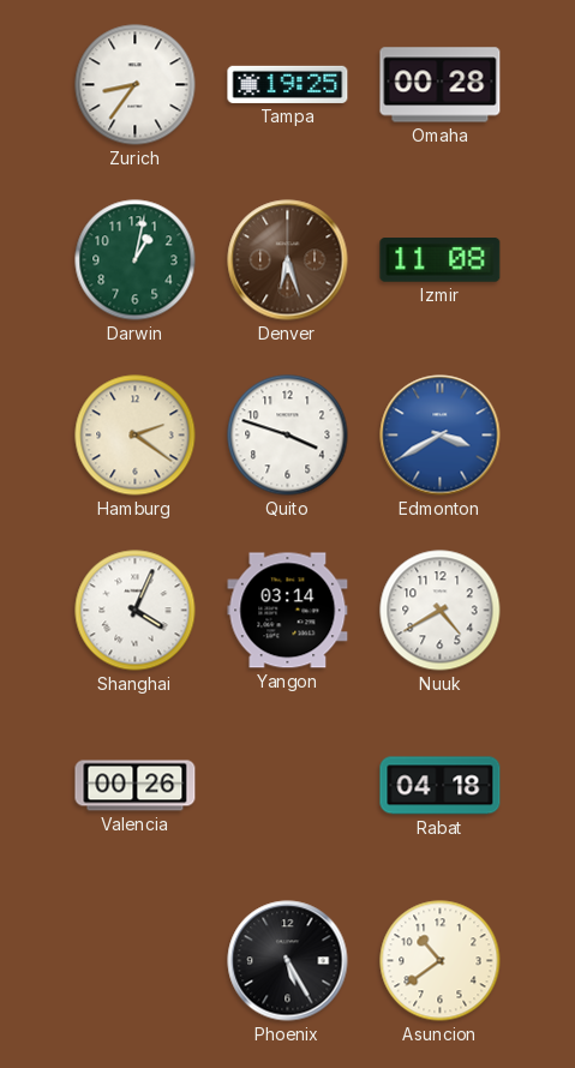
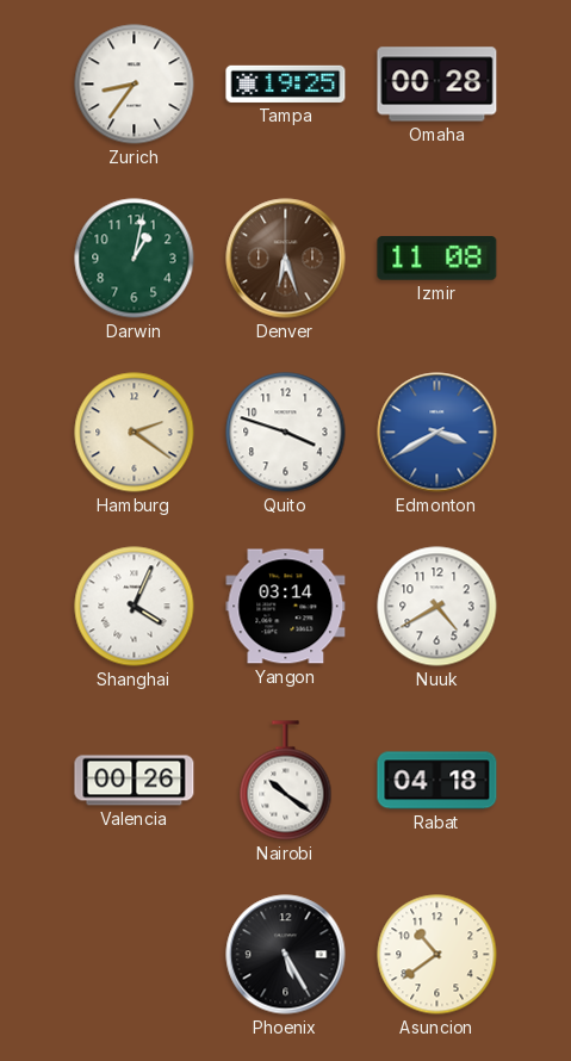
Nairobi: none -> 10:21
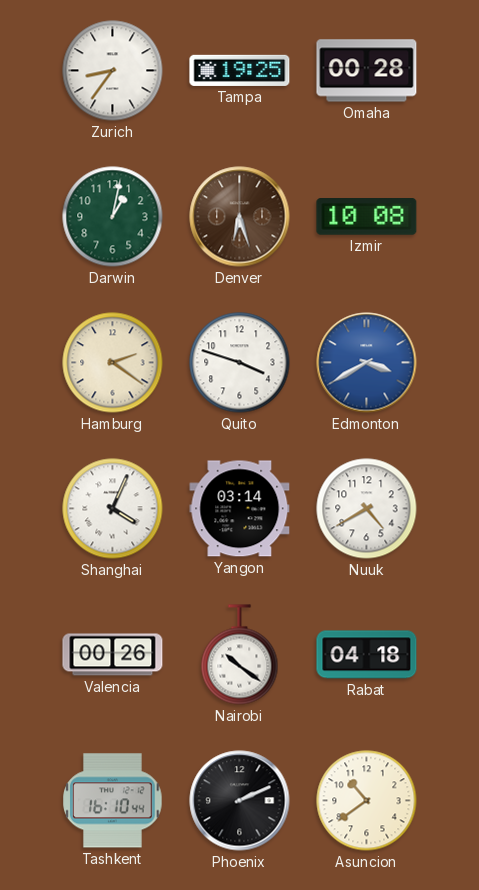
Izmir: 11:08 -> 10:08
Tashkent: none -> 16:10
Phoenix: 5:25 -> 2:11
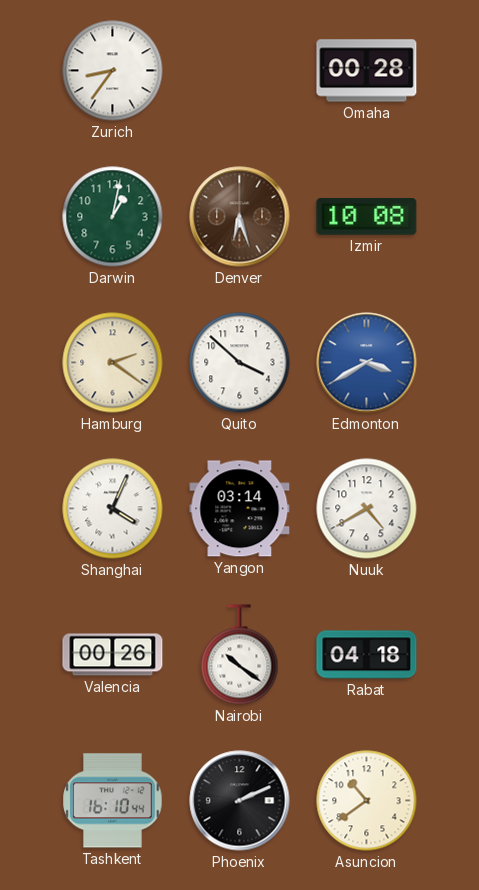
Tampa: 19:25 -> none
Quito: 3:48 -> 3:52
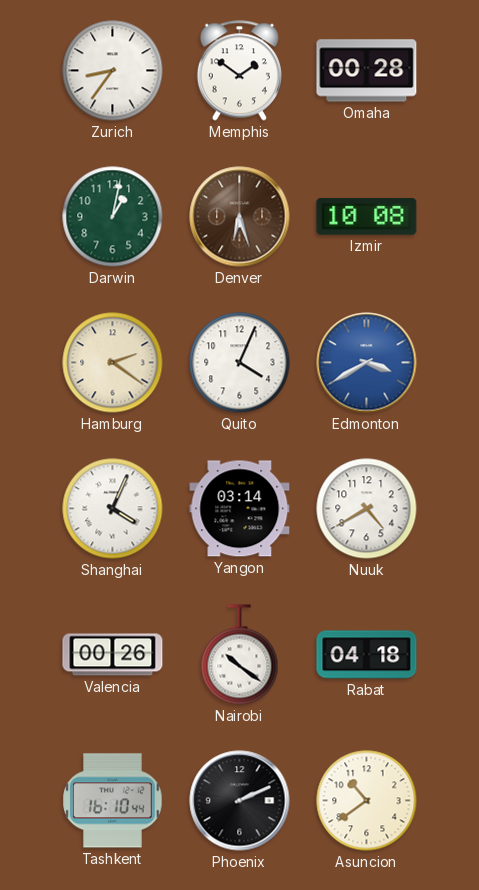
Memphis: none -> 1:51
Quito: 3:52 -> 4:04
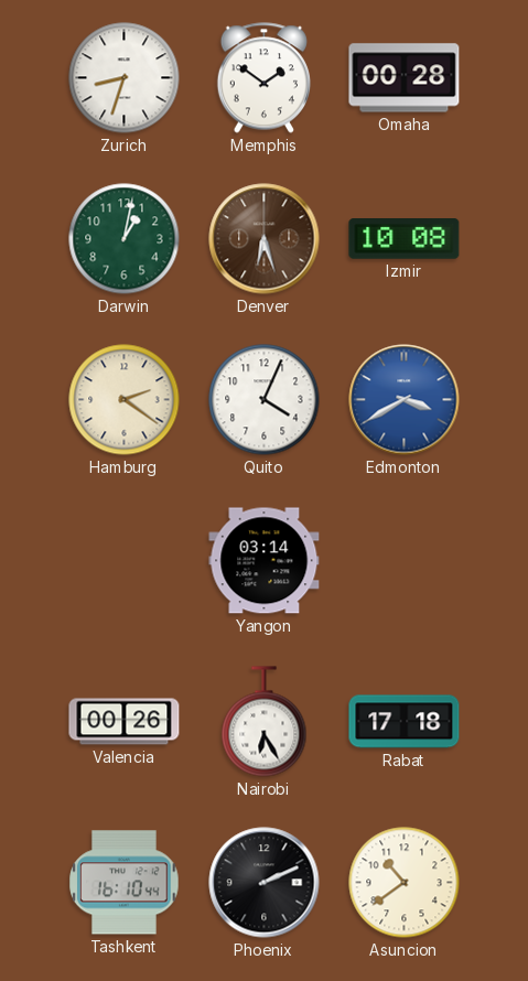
Zurich: 8:36 -> 8:33
Shanghai: 4:04 -> none
Nuuk: 4:40 -> none
Nairobi: 10:21 -> 6:25
Rabat: 04:18 -> 17:18
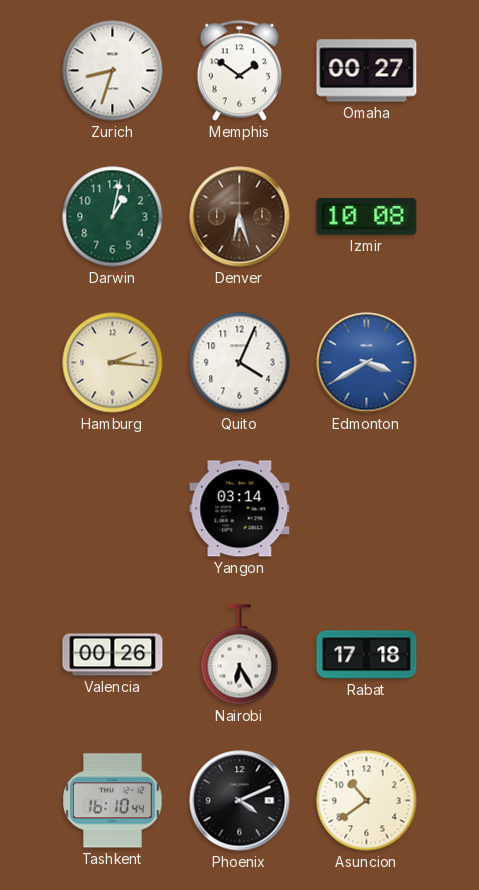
Omaha: 00:28 -> 00:27
Hamburg: 2:21 -> 2:16
Phoenix: 2:11 -> 4:11
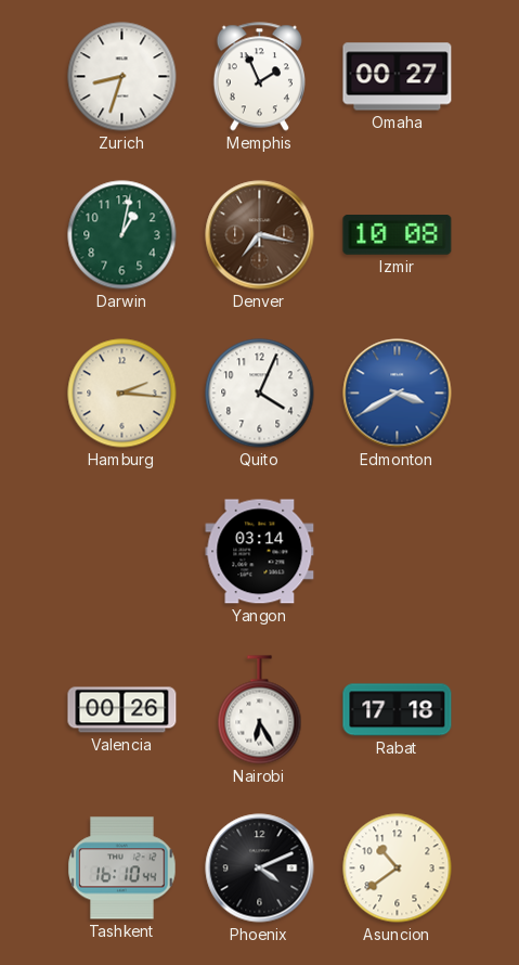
Memphis: 1:51 -> 1:56
Denver: 6:27 -> 7:17
